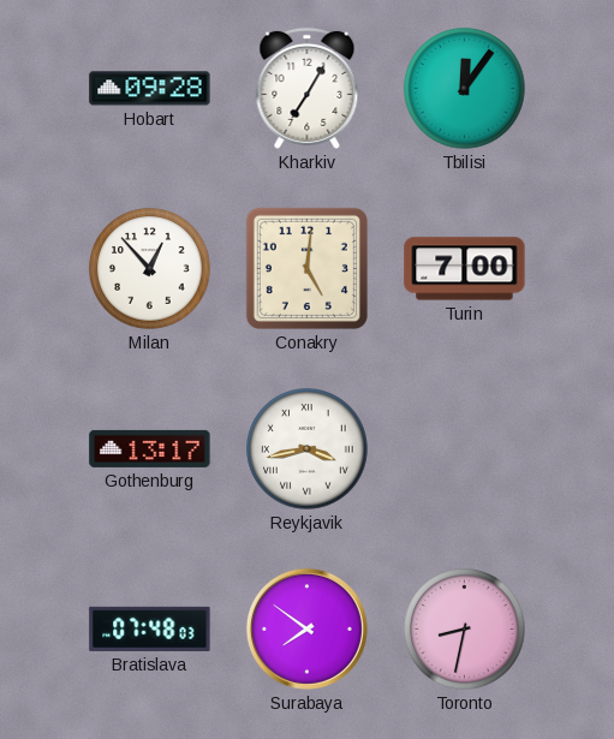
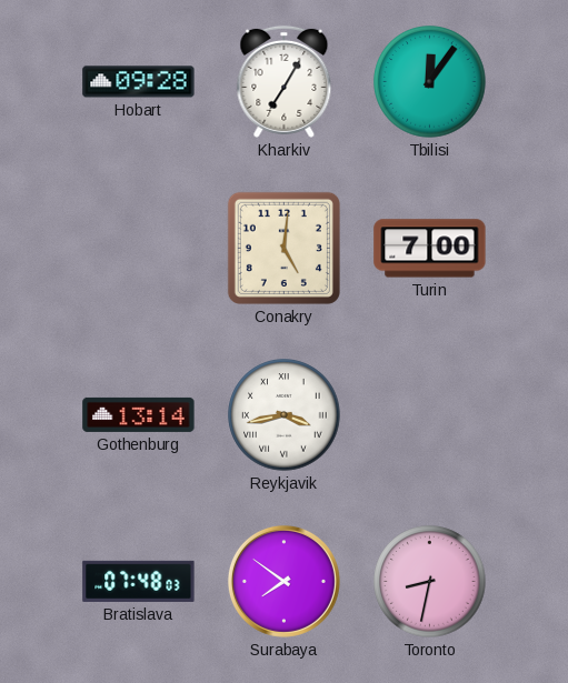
Milan: 12:53 -> none
Gothenburg: 13:17 -> 13:14
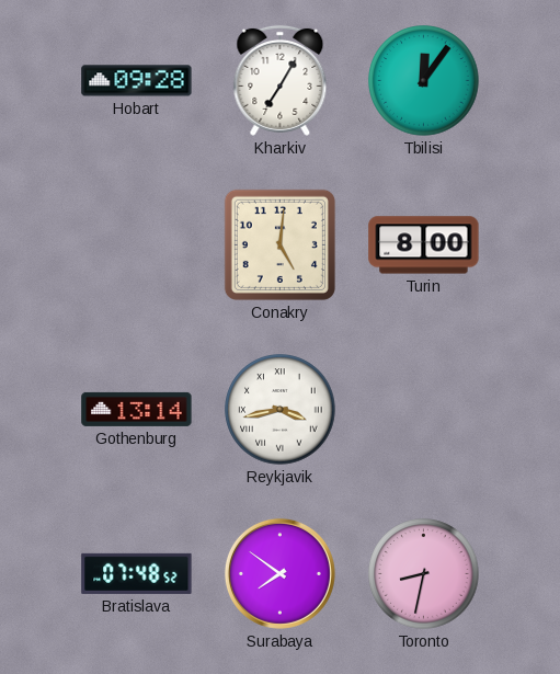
Turin: 7:00 -> 8:00
Bratislava: 07:48:03 -> 07:48:52
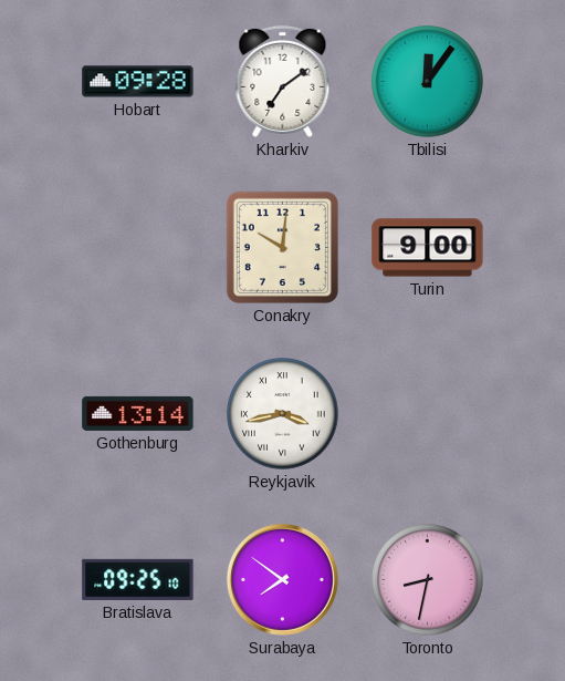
Kharkiv: 7:05 -> 7:09
Conakry: 5:01 -> 10:01
Turin: 8:00 -> 9:00
Bratislava: 07:48 -> 09:25
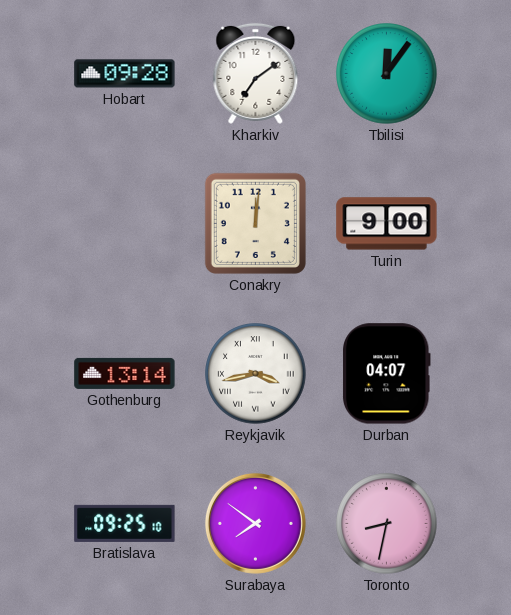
Conakry: 10:01 -> 12:01
Durban: none -> 04:07
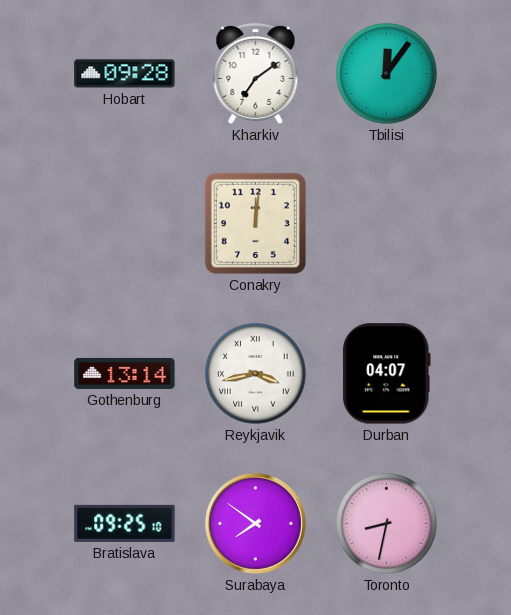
Turin: 9:00 -> none
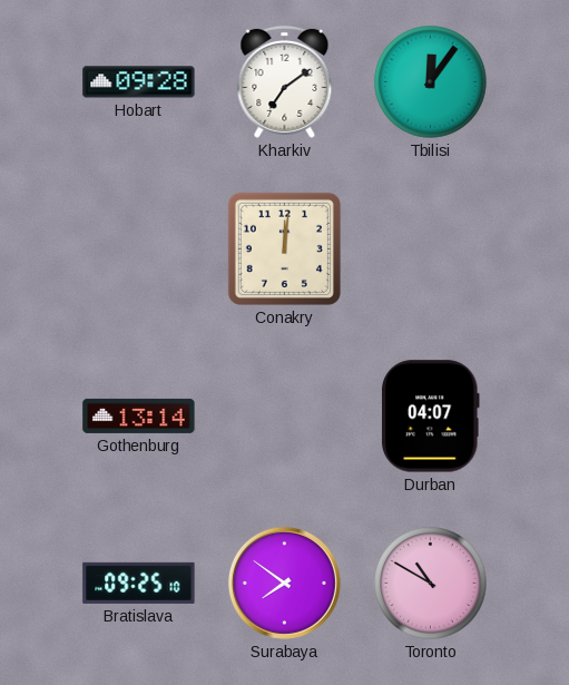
Reykjavik: 3:43 -> none
Toronto: 8:32 -> 10:50
